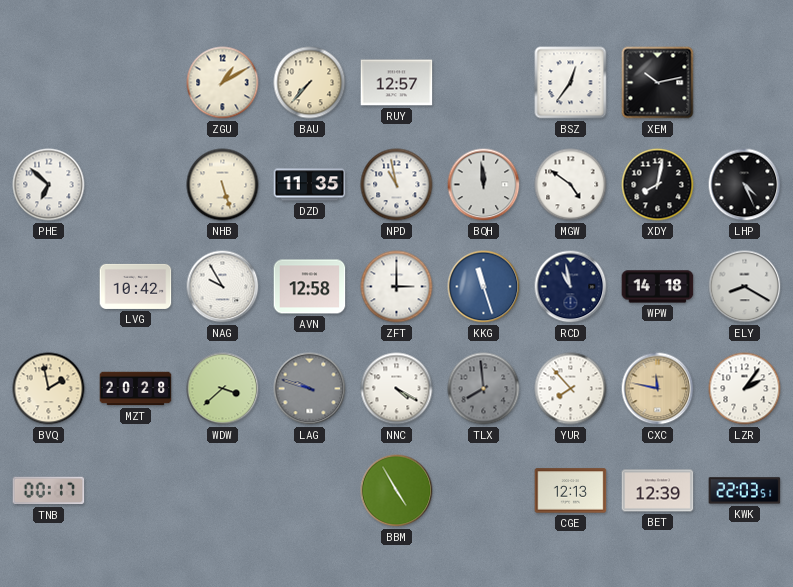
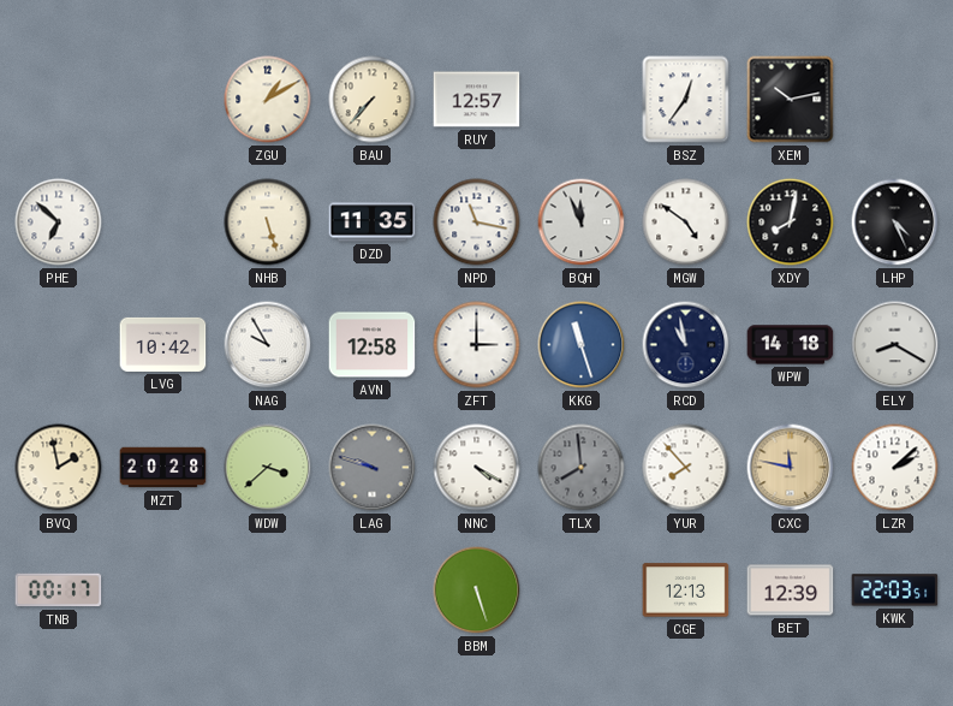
NPD: 10:58 -> 11:17
BQH: 11:59 -> 11:56
LZR: 2:06 -> 2:08
BBM: 4:55 -> 5:27
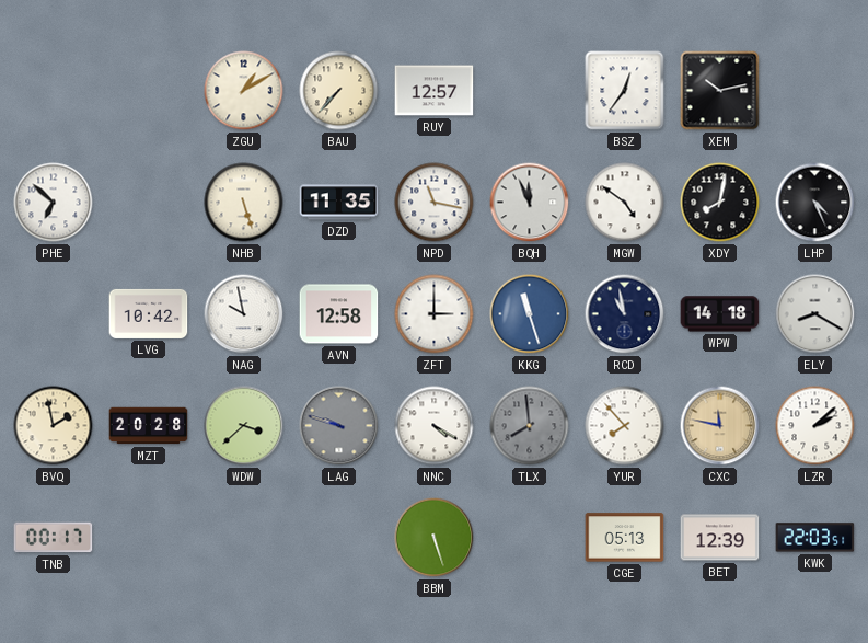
NAG: 9:55 -> 9:58
CGE: 12:13 -> 05:13
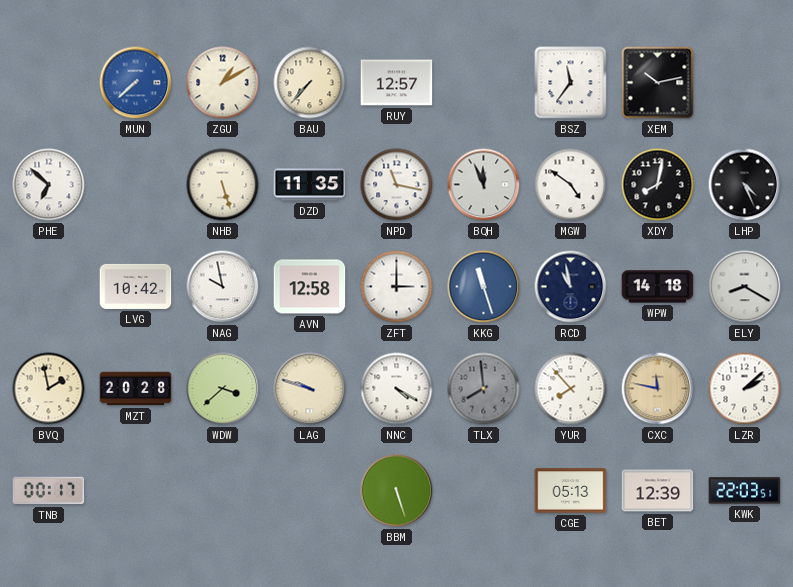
MUN: none -> 7:38
BSZ: 12:36 -> 11:36
LAG dial: grey -> cream
